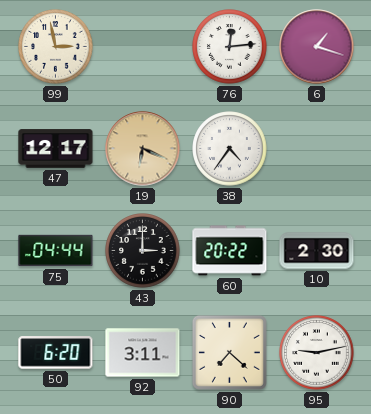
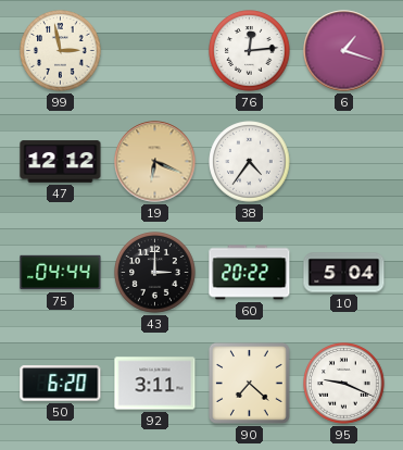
47: 12:17 -> 12:12
10: 2:30 -> 5:04
95: 9:13 -> 9:19
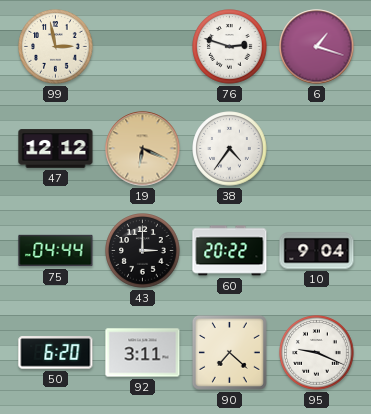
76: 12:14 -> 2:48
10: 5:04 -> 9:04
